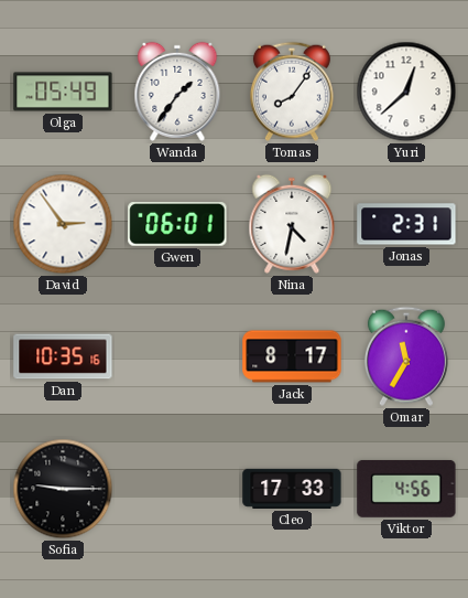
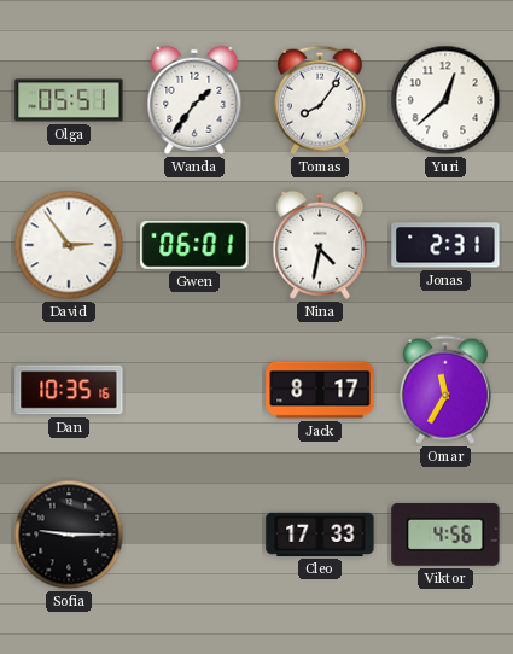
Olga: 05:49 -> 05:51
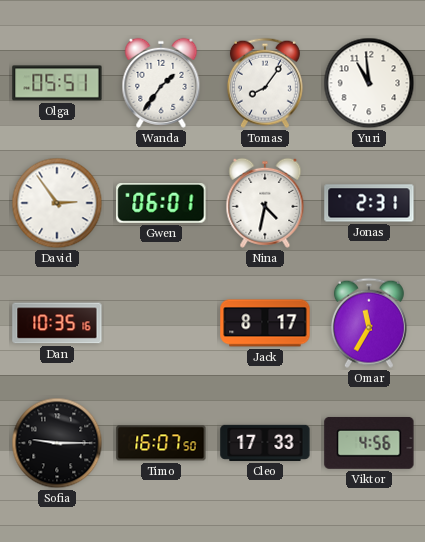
Yuri: 12:38 -> 10:59
Timo: none -> 16:07
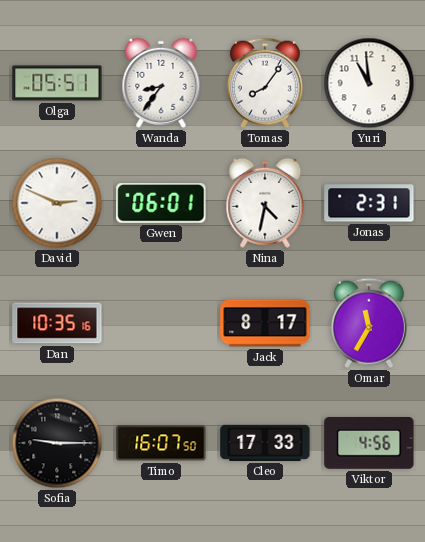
Wanda: 1:36 -> 8:36
David: 2:54 -> 2:49
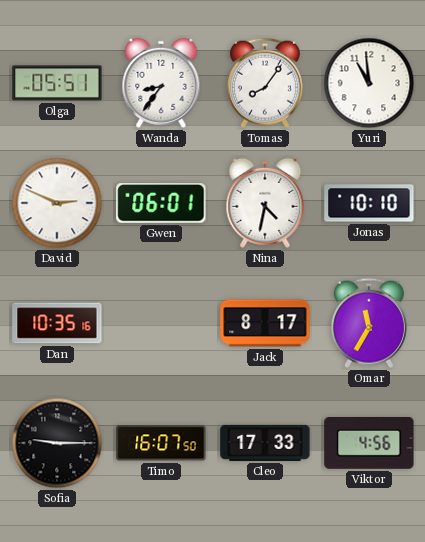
Jonas: 2:31 -> 10:10
